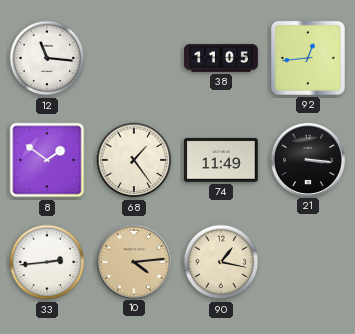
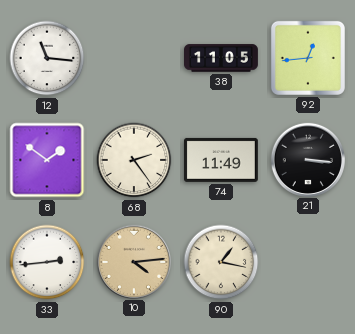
68: 1:24 -> 2:24
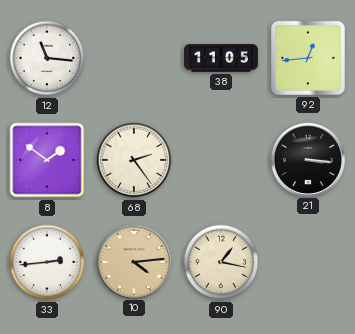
74: 11:49 -> none
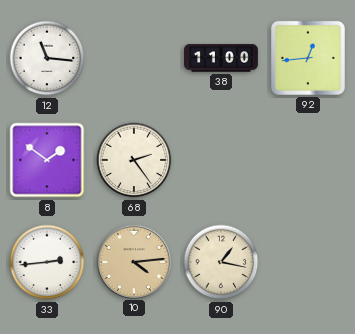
38: 11:05 -> 11:00
21: 3:16 -> none
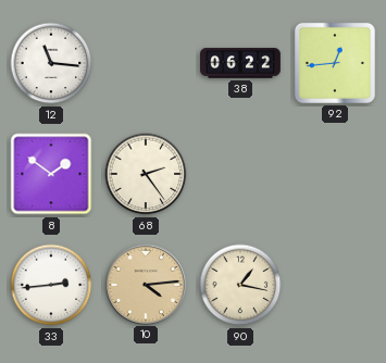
38: 11:00 -> 06:22
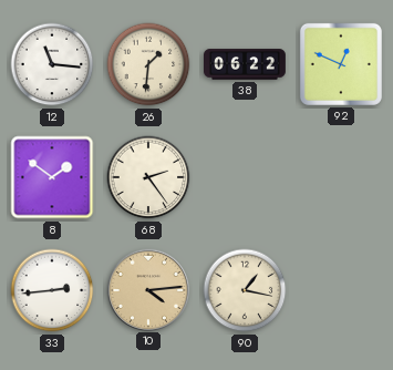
26: none -> 1:31
92: 12:44 -> 12:49
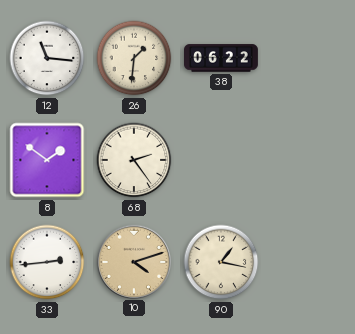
92: 12:49 -> none
10: 4:14 -> 4:12
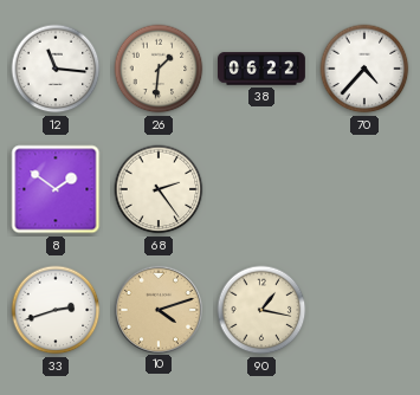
70: none -> 4:37
33: 2:44 -> 2:42
